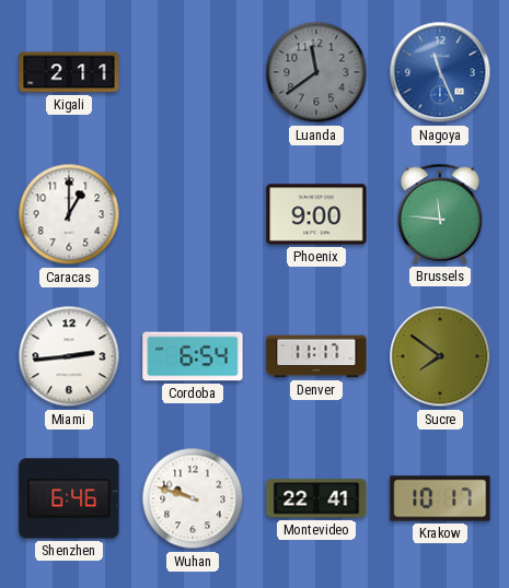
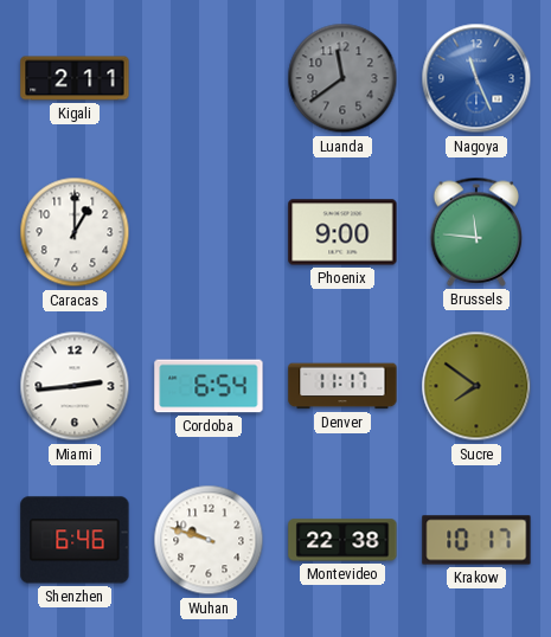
Montevideo: 22:41 -> 22:38
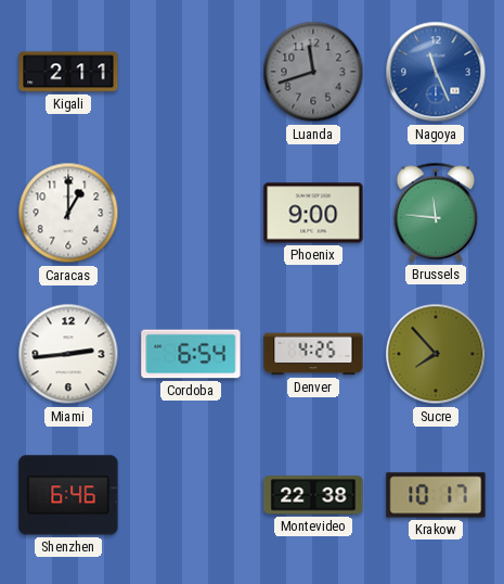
Luanda: 11:39 -> 11:42
Denver: 11:17 -> 4:25
Sucre: 7:51 -> 7:53
Wuhan: 9:48 -> none
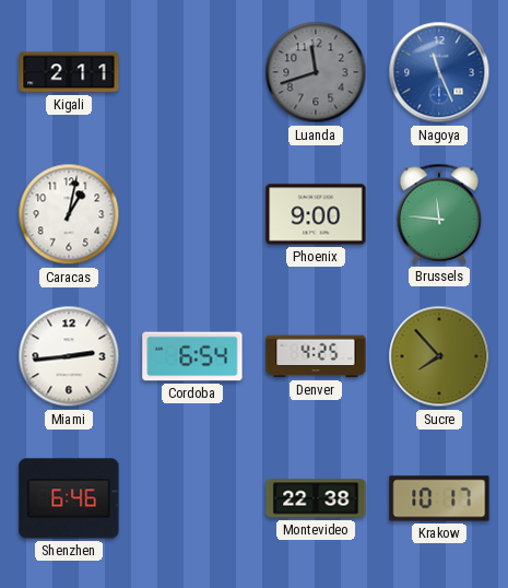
Caracas: 1:00 -> 1:02
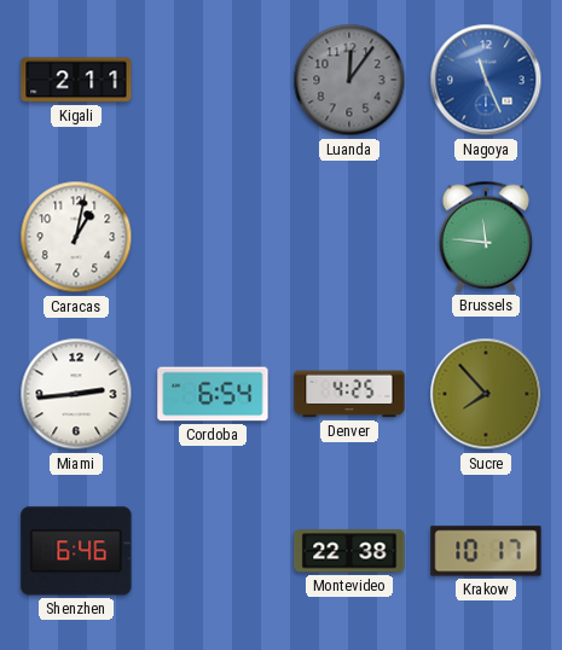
Luanda: 11:42 -> 12:06
Phoenix: 9:00 -> none
